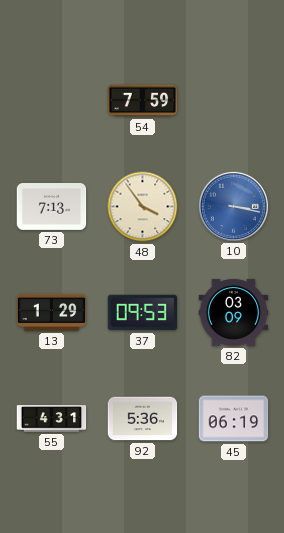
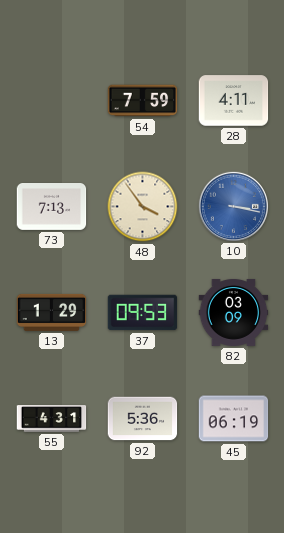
28: none -> 4:11
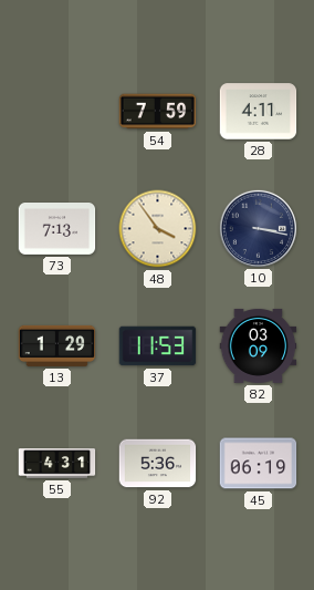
10 dial: blue -> navy
37: 09:53 -> 11:53
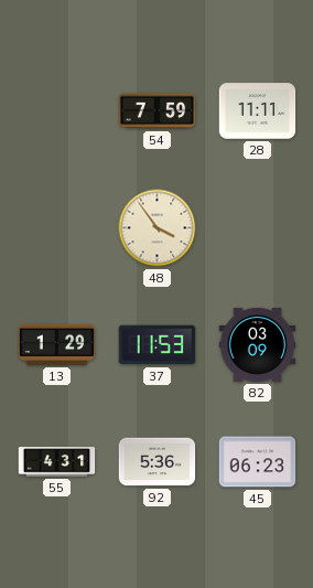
28: 4:11 -> 11:11
73: 7:13 -> none
10: 3:17 -> none
45: 06:19 -> 06:23
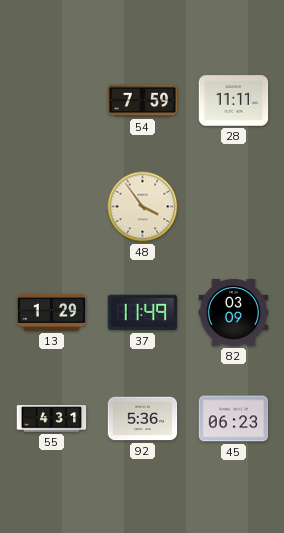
37: 11:53 -> 11:49
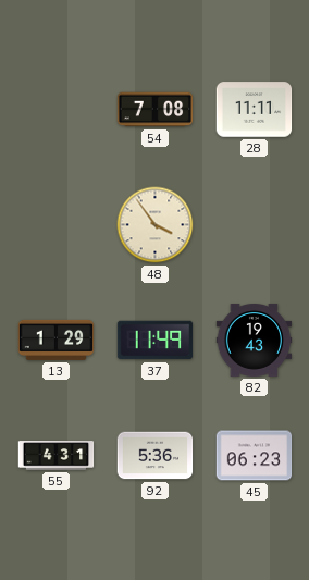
54: 7:59 -> 7:08
82: 03:09 -> 19:43
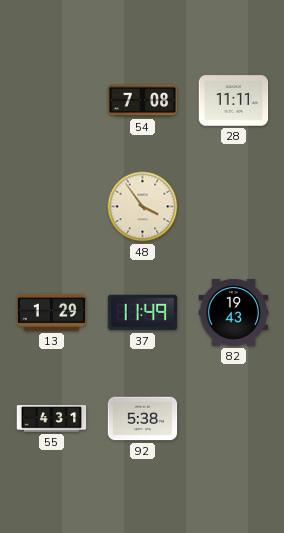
92: 5:36 -> 5:38
45: 06:23 -> none
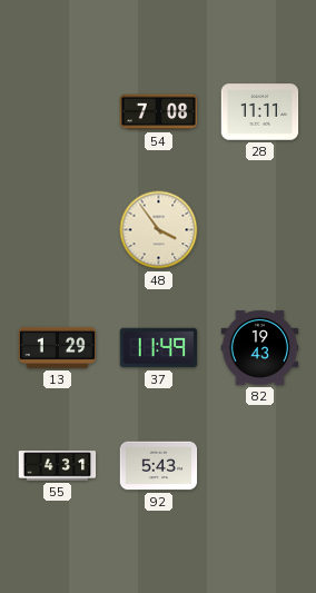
92: 5:38 -> 5:43
